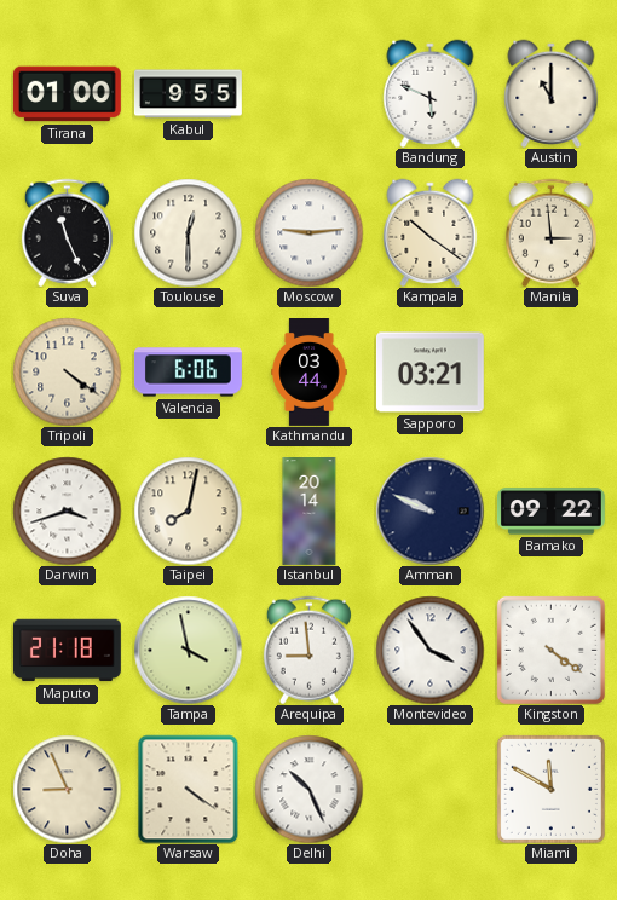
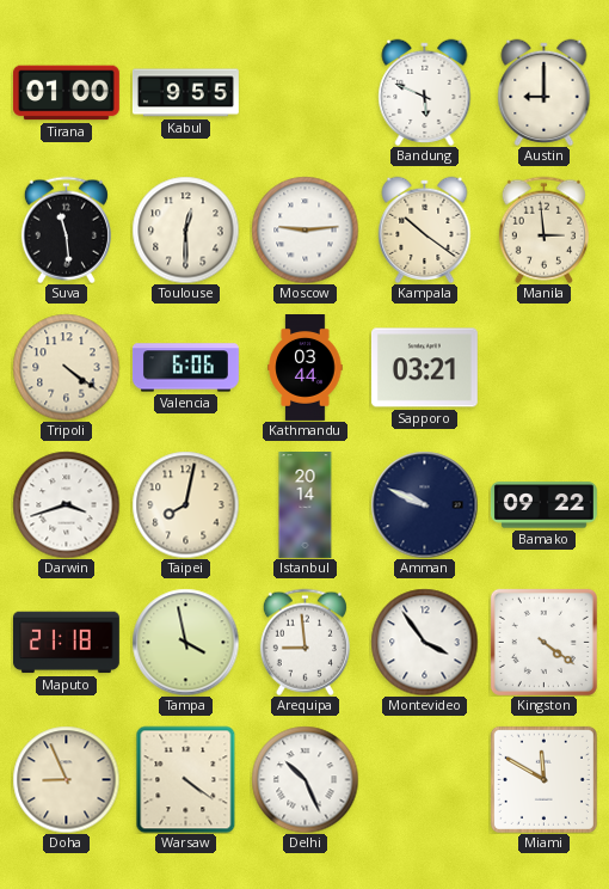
Austin: 11:00 -> 9:00
Suva: 11:26 -> 11:29
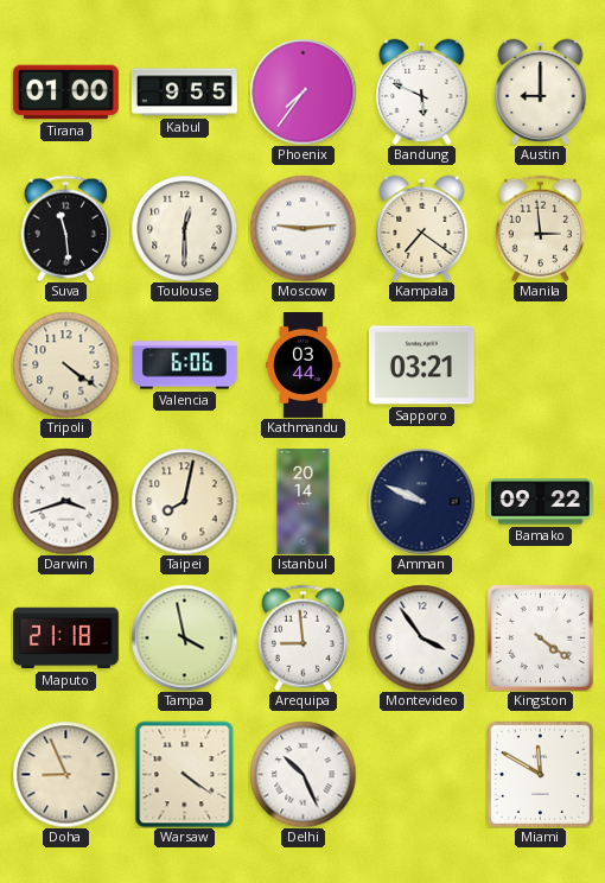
Phoenix: none -> 7:36
Kampala: 10:21 -> 7:21
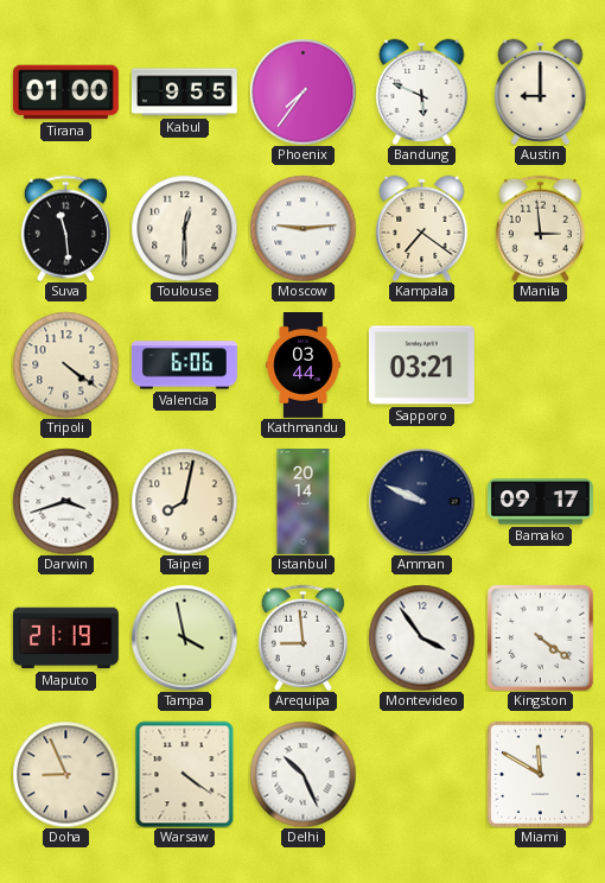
Bamako: 09:22 -> 09:17
Maputo: 21:18 -> 21:19
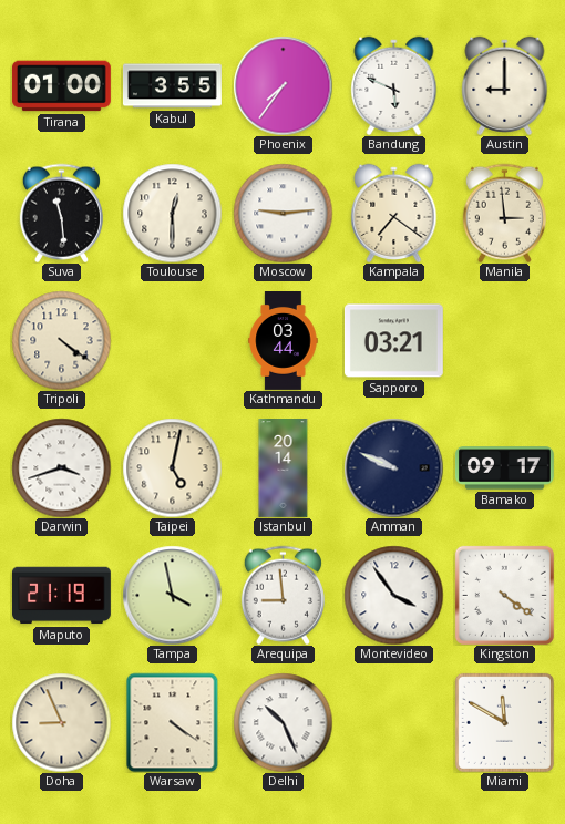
Kabul: 9:55 -> 3:55
Valencia: 6:06 -> none
Taipei: 8:02 -> 5:02
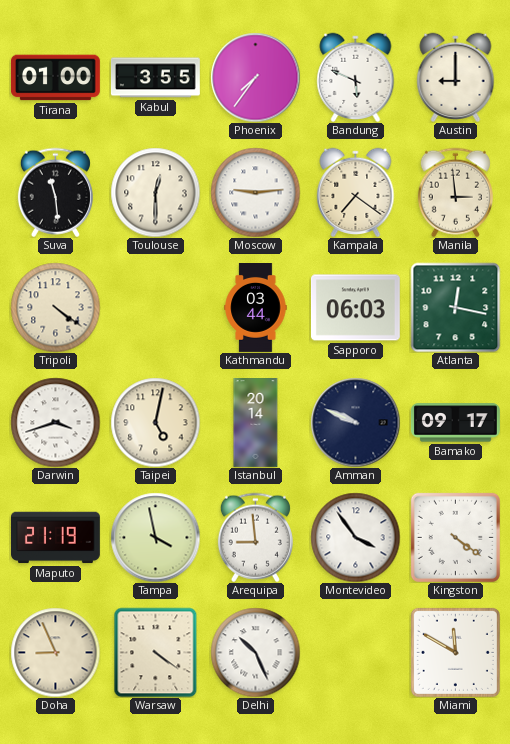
Sapporo: 03:21 -> 06:03
Atlanta: none -> 12:17
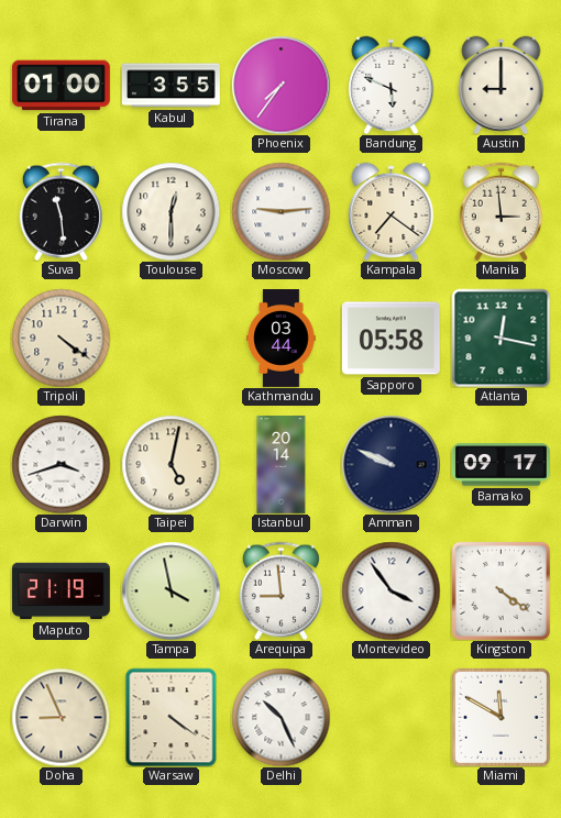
Sapporo: 06:03 -> 05:58
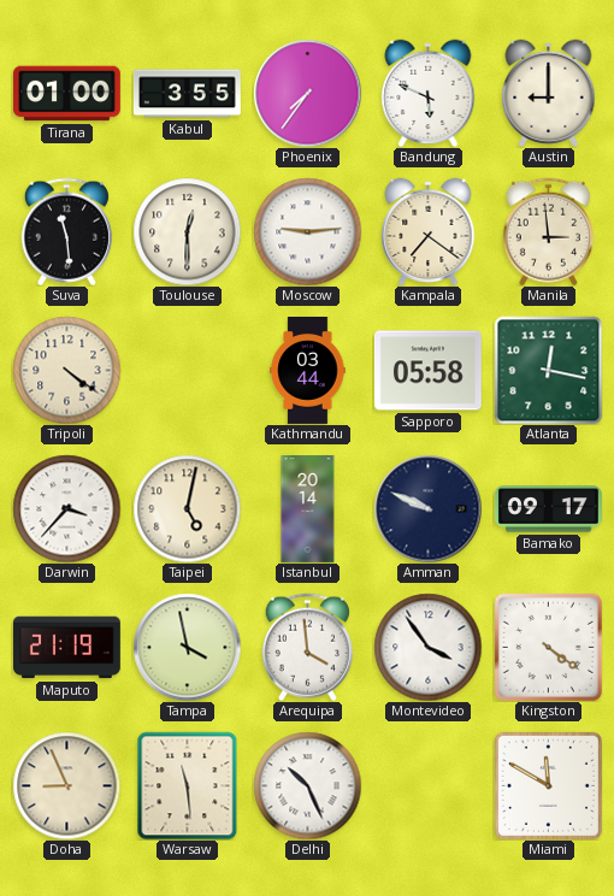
Darwin: 3:42 -> 3:37
Arequipa: 8:59 -> 3:59
Warsaw: 4:21 -> 11:29
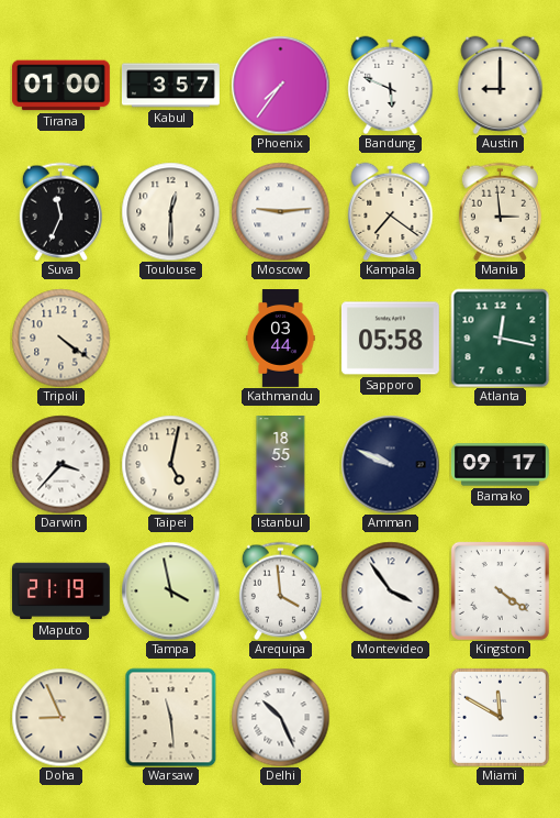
Kabul: 3:55 -> 3:57
Suva: 11:29 -> 11:34
Istanbul: 20:14 -> 18:55
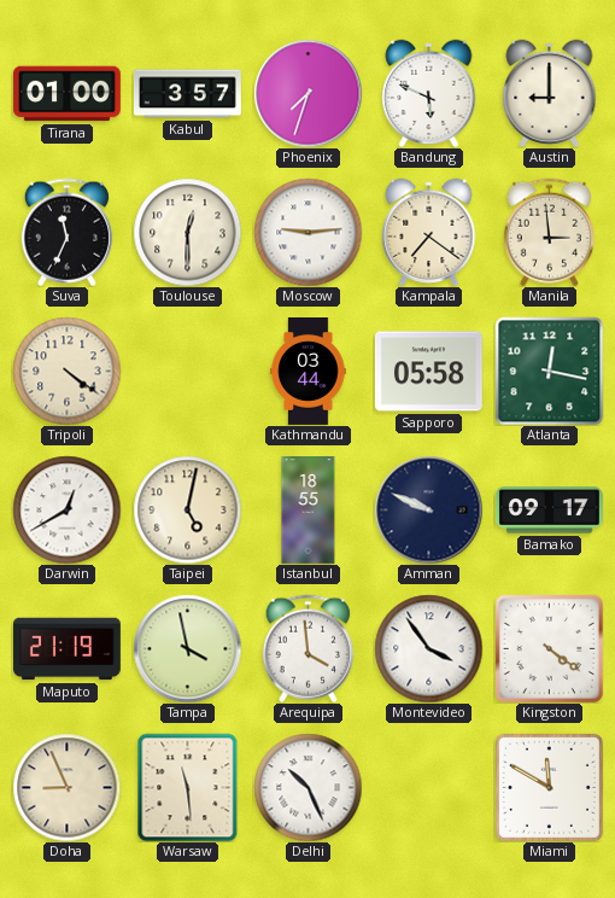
Phoenix: 7:36 -> 7:33
Darwin: 3:37 -> 12:40
